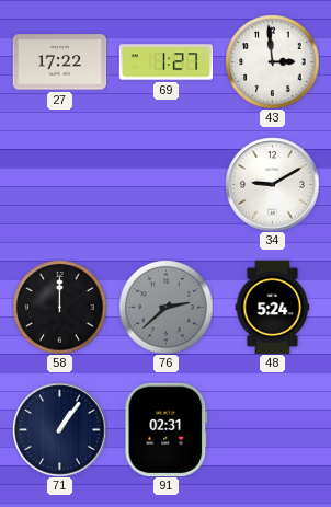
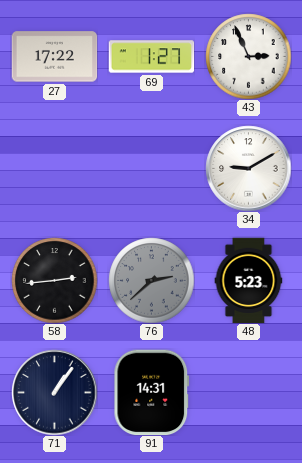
43: 2:59 -> 2:56
58: 12:00 -> 2:44
48: 5:24 -> 5:23
91: 02:31 -> 14:31
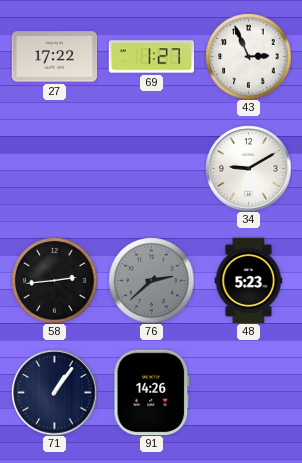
91: 14:31 -> 14:26
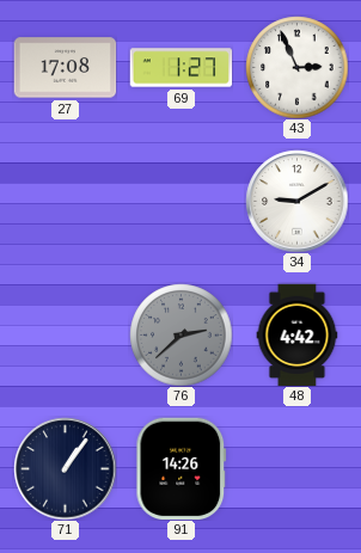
27: 17:22 -> 17:08
58: 2:44 -> none
48: 5:23 -> 4:42
